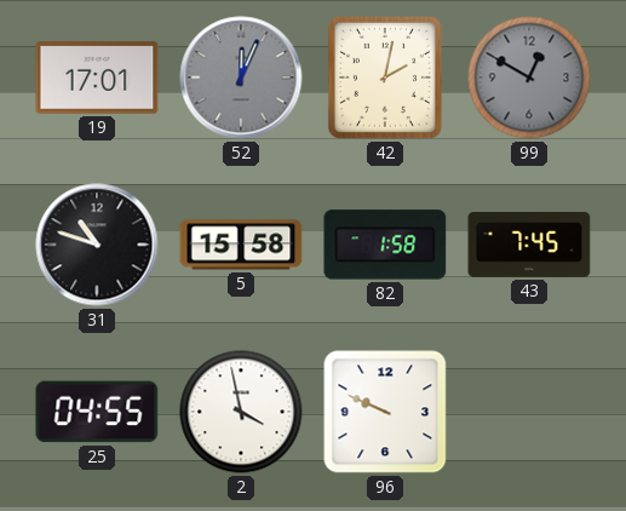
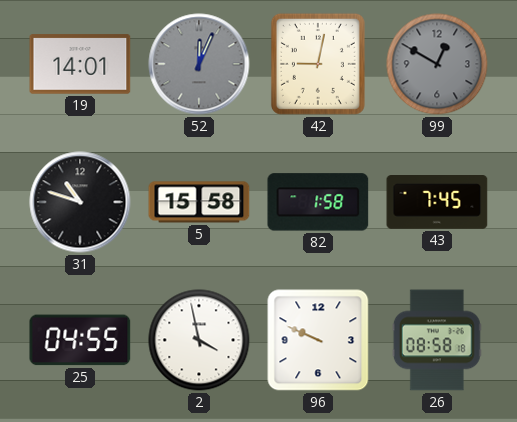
19: 17:01 -> 14:01
42: 2:02 -> 9:02
26: none -> 08:58
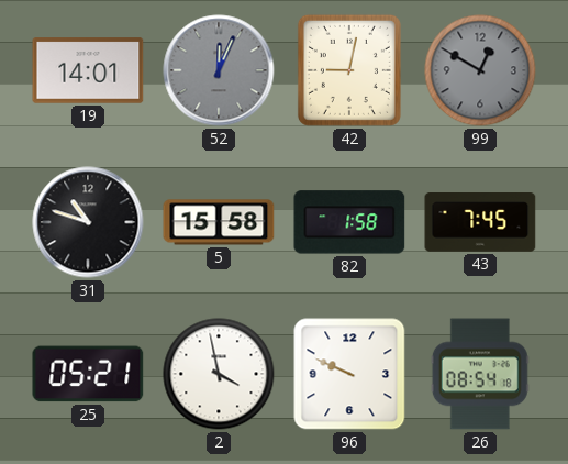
25: 04:55 -> 05:21
26: 08:58 -> 08:54
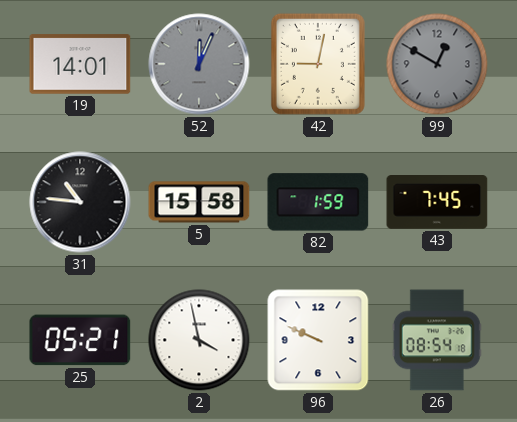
31: 10:48 -> 10:46
82: 1:58 -> 1:59
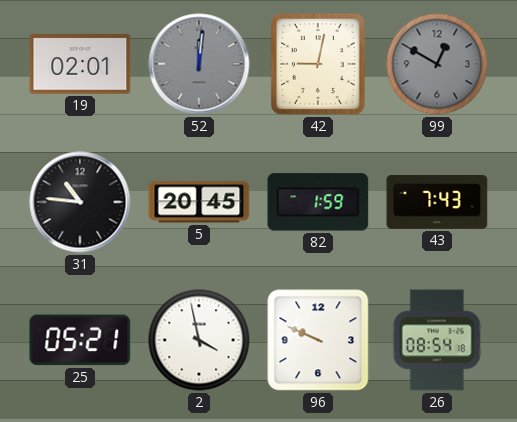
19: 14:01 -> 02:01
52: 12:04 -> 12:01
5: 15:58 -> 20:45
43: 7:45 -> 7:43
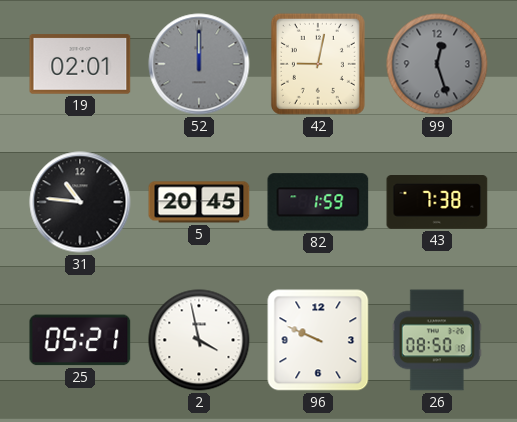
52: 12:01 -> 12:00
99: 12:50 -> 12:27
43: 7:43 -> 7:38
26: 08:54 -> 08:50
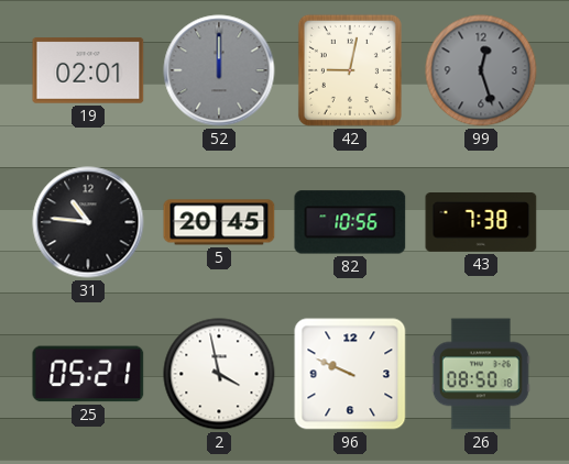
82: 1:59 -> 10:56
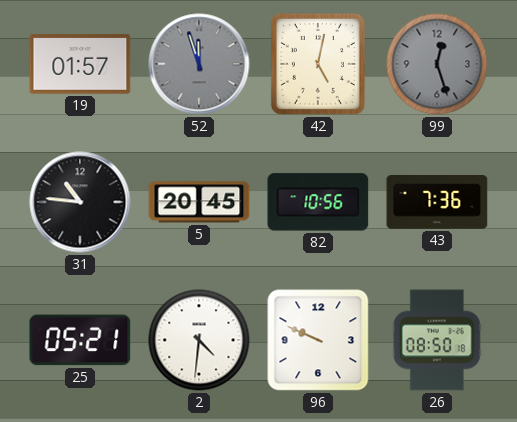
19: 02:01 -> 01:57
52: 12:00 -> 11:57
42: 9:02 -> 5:02
43: 7:38 -> 7:36
2: 3:58 -> 4:31
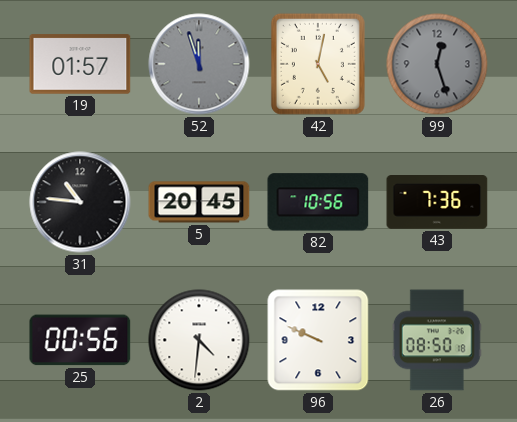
25: 05:21 -> 00:56
